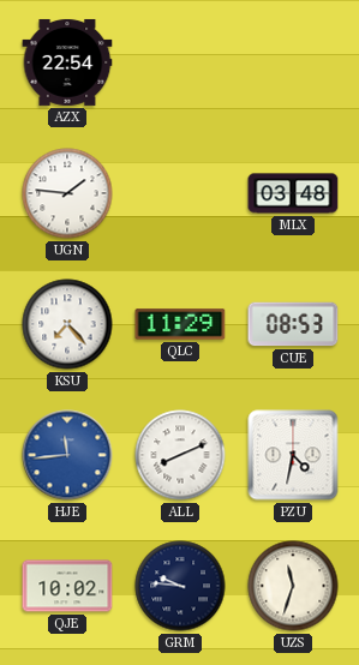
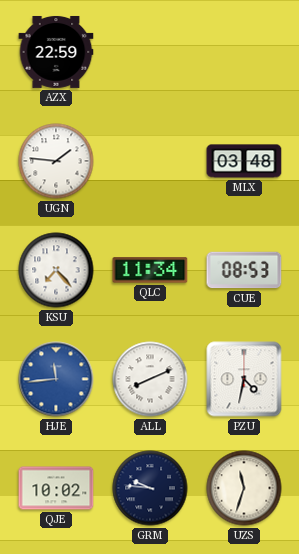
AZX: 22:54 -> 22:59
QLC: 11:29 -> 11:34
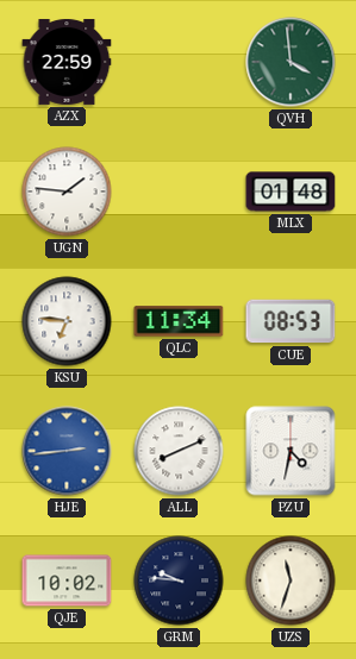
QVH: none -> 3:59
MLX: 03:48 -> 01:48
KSU: 7:23 -> 6:46
HJE: 11:44 -> 2:44
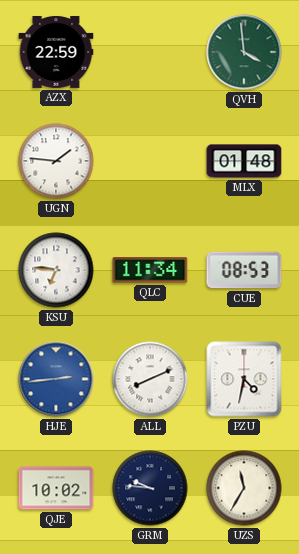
UZS: 11:33 -> 11:35
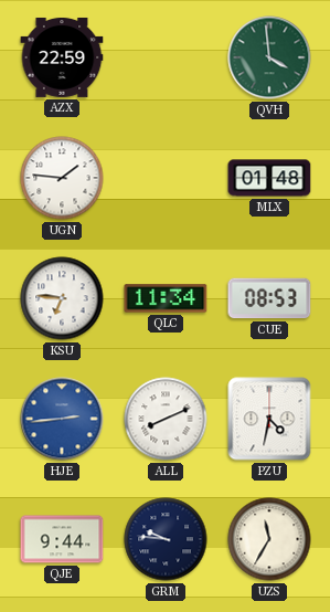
QJE: 10:02 -> 9:44
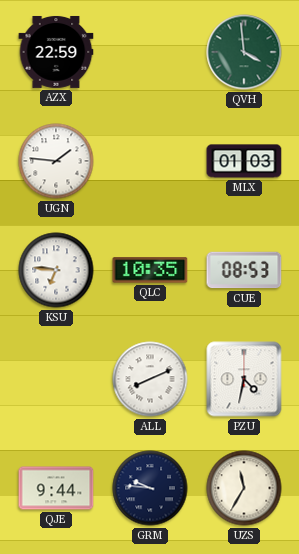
MLX: 01:48 -> 01:03
QLC: 11:34 -> 10:35
HJE: 2:44 -> none
